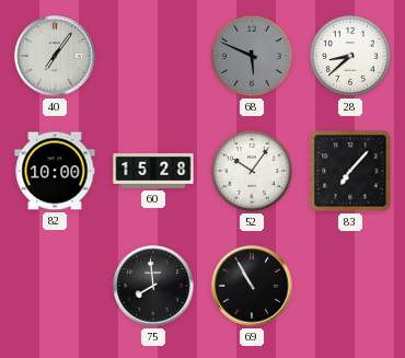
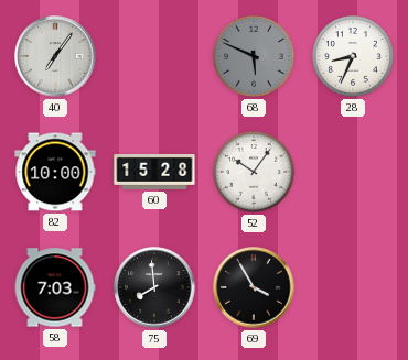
28: 8:38 -> 8:34
83: 7:07 -> none
58: none -> 7:03
69: 10:55 -> 3:55
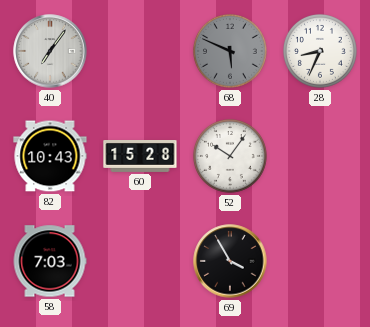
82: 10:00 -> 10:43
75: 7:59 -> none
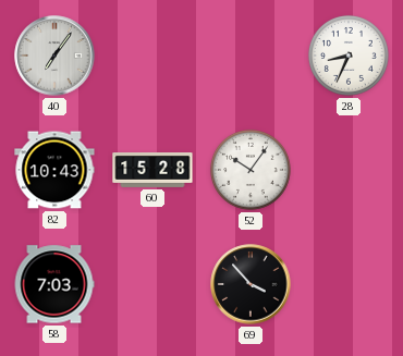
68: 5:49 -> none
69: 3:55 -> 3:53
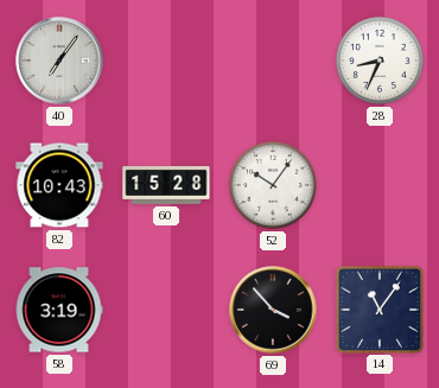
58: 7:03 -> 3:19
14: none -> 11:06
